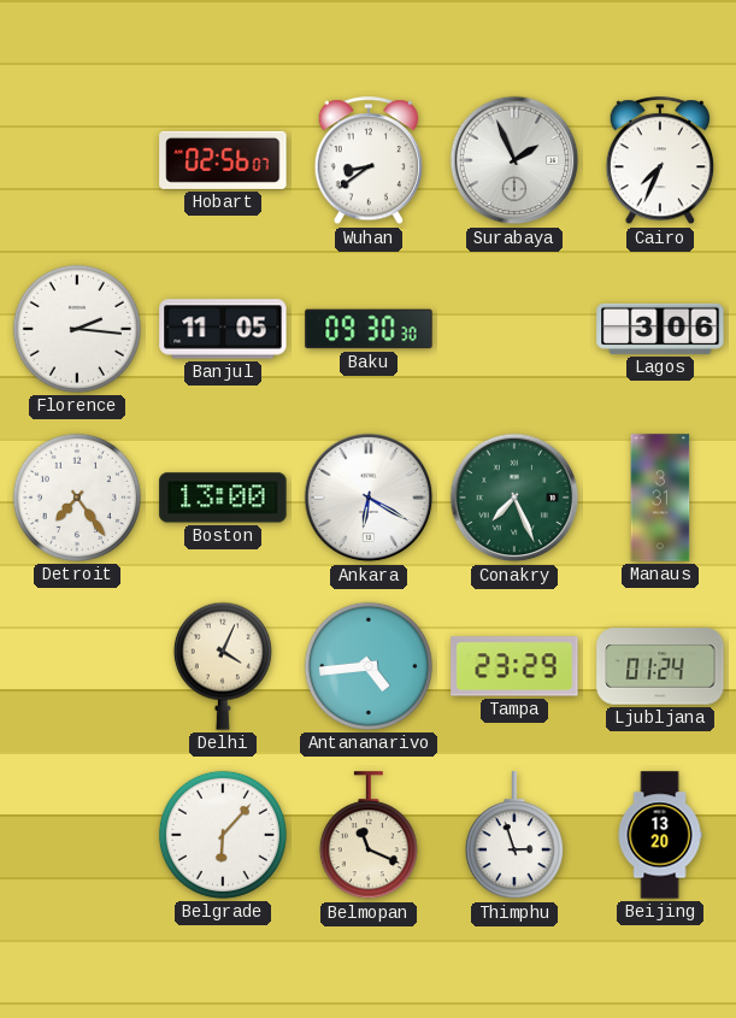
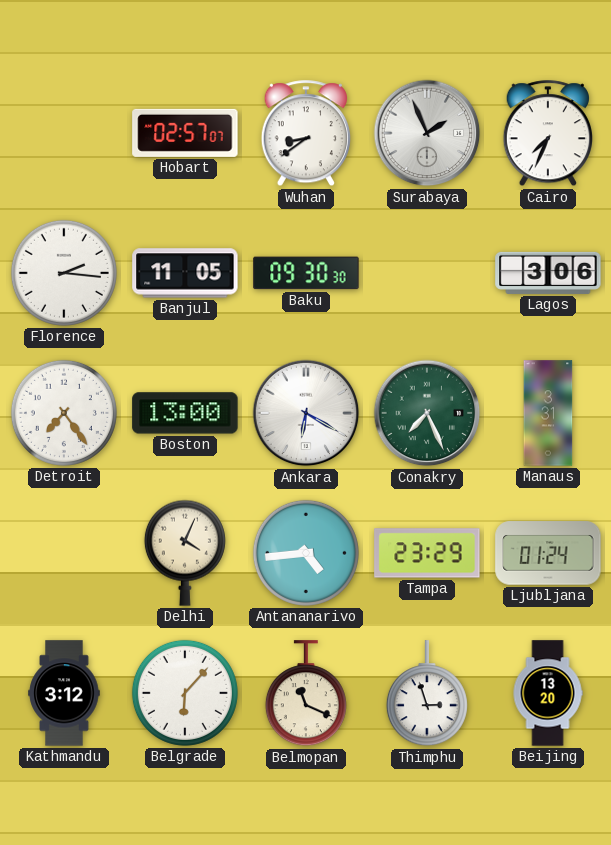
Hobart: 02:56 -> 02:57
Kathmandu: none -> 3:12
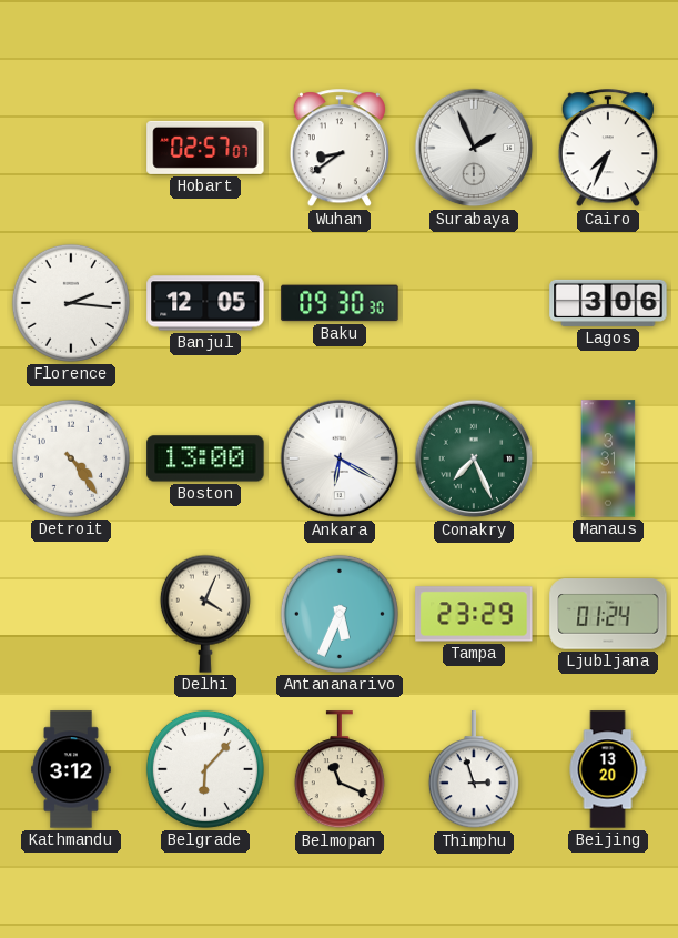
Banjul: 11:05 -> 12:05
Detroit: 7:24 -> 4:24
Antananarivo: 4:44 -> 5:34
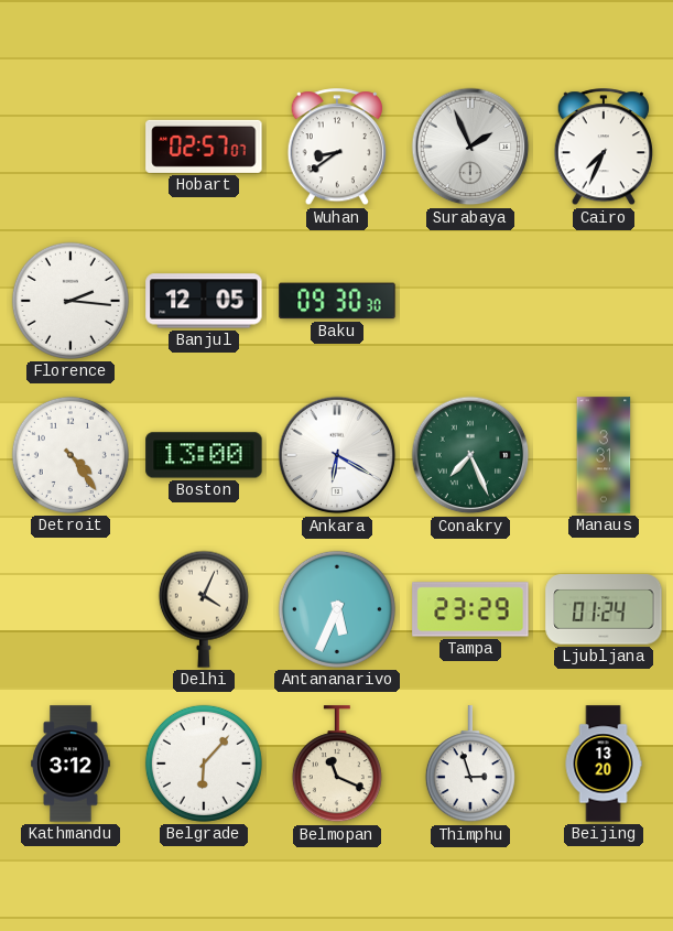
Lagos: 3:06 -> none
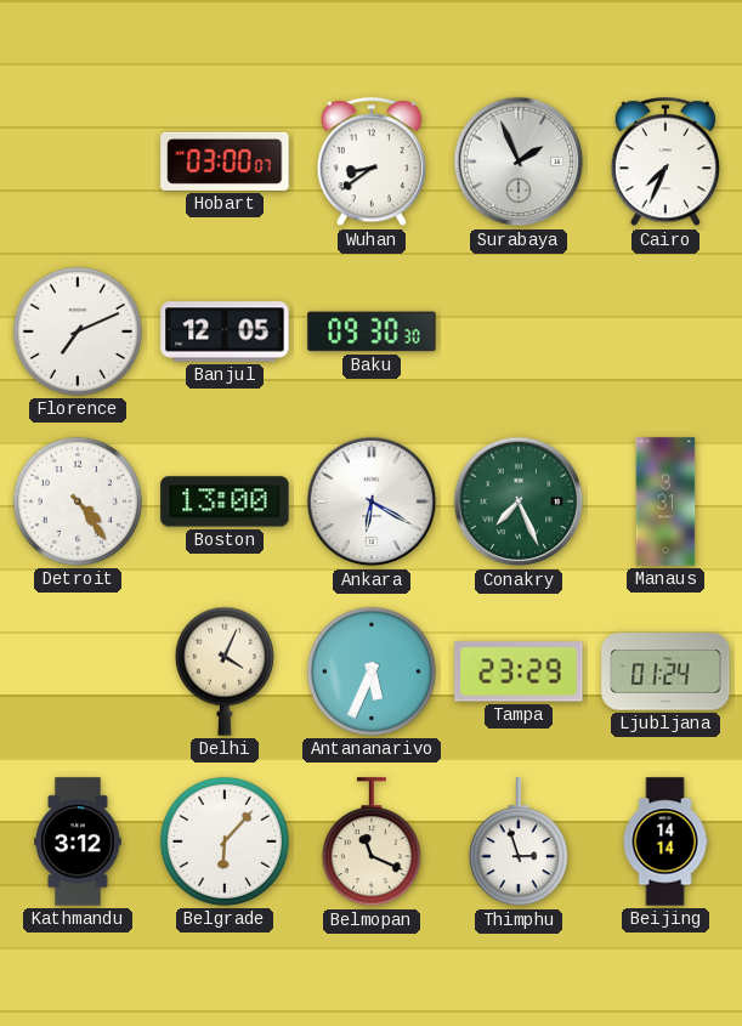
Hobart: 02:57 -> 03:00
Florence: 2:16 -> 7:11
Beijing: 13:20 -> 14:14
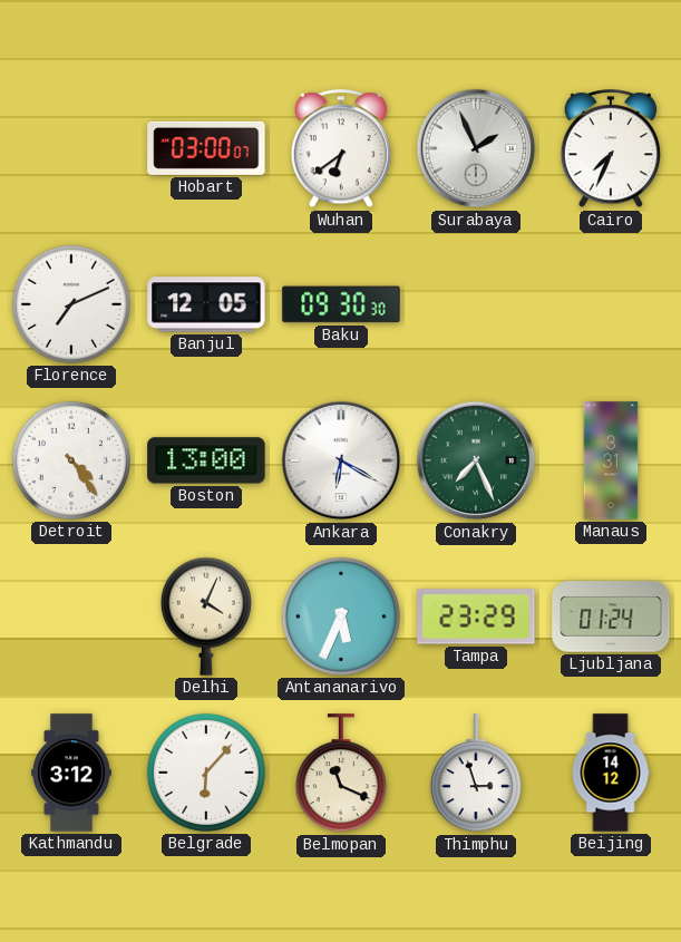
Wuhan: 8:39 -> 6:39
Beijing: 14:14 -> 14:12
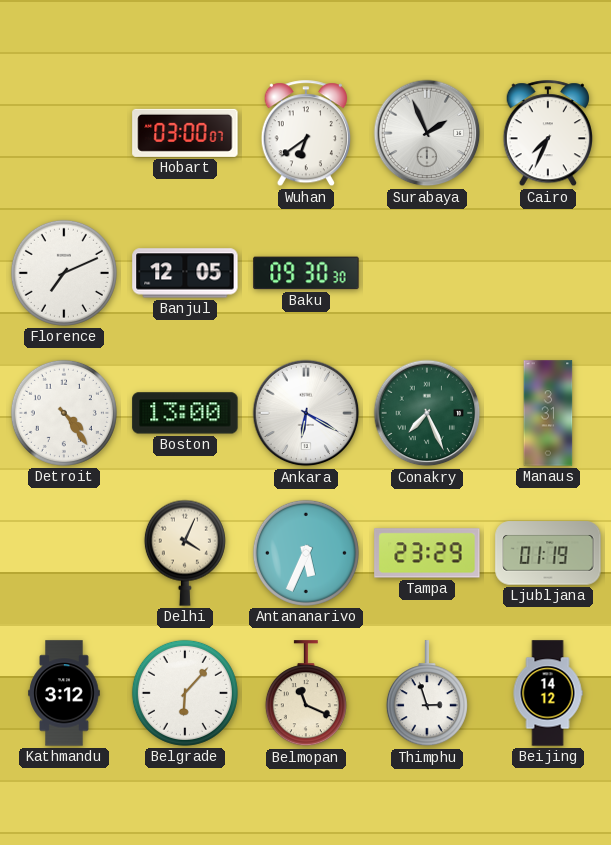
Ljubljana: 01:24 -> 01:19
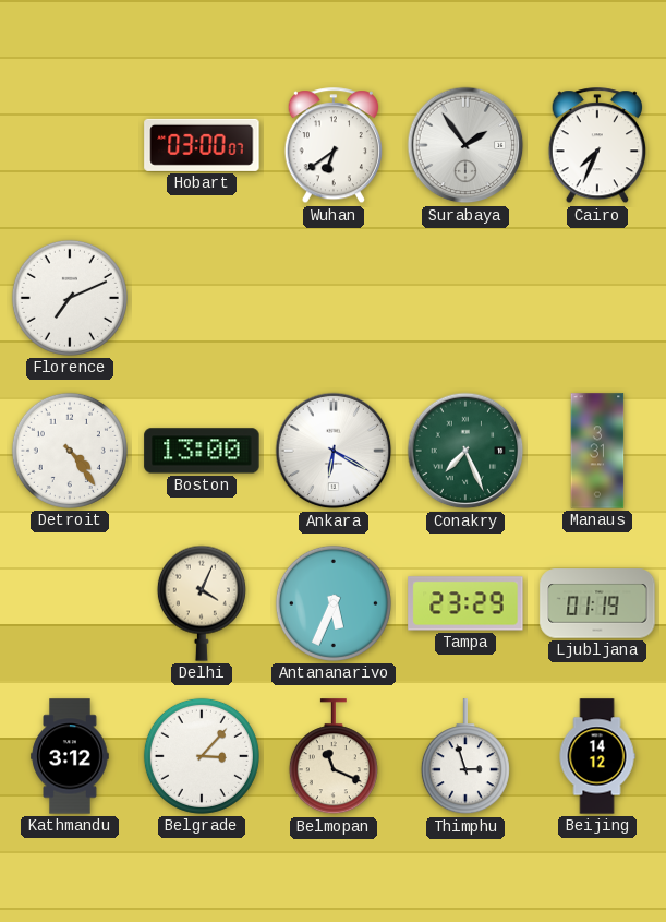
Surabaya: 1:56 -> 1:54
Banjul: 12:05 -> none
Baku: 09:30 -> none
Belgrade: 6:07 -> 3:07
